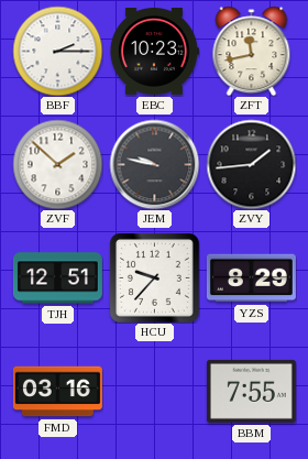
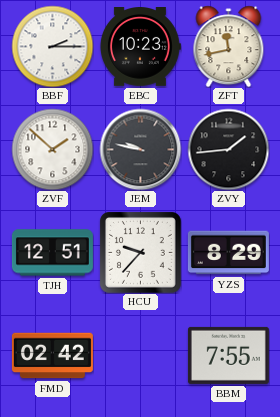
FMD: 03:16 -> 02:42
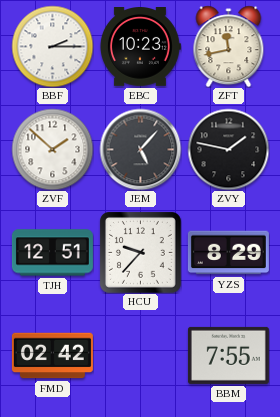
JEM: 9:47 -> 5:07
ZVY: 1:44 -> 1:47
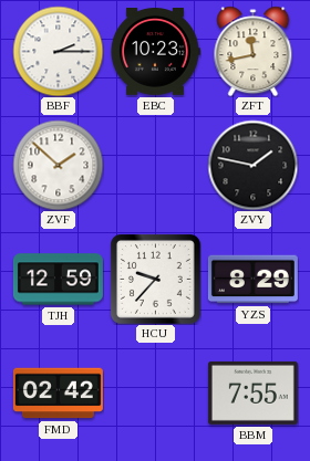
JEM: 5:07 -> none
TJH: 12:51 -> 12:59
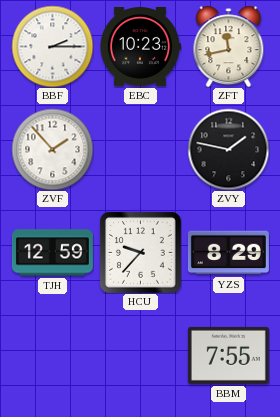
ZVF: 1:52 -> 1:53
FMD: 02:42 -> none
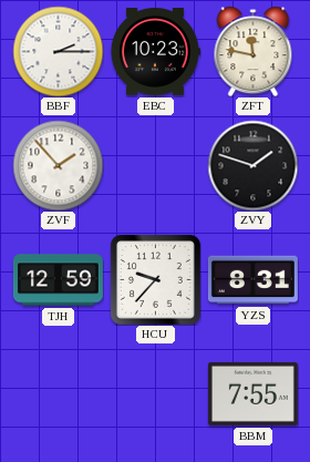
ZFT: 11:43 -> 11:47
ZVY: 1:47 -> 1:48
YZS: 8:29 -> 8:31
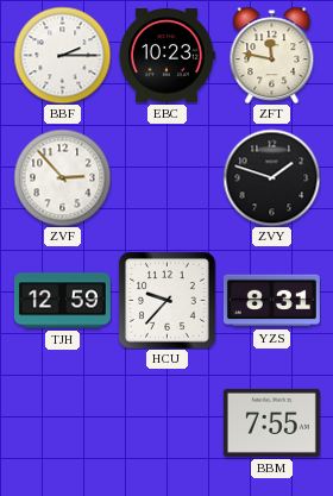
ZVF: 1:53 -> 2:53
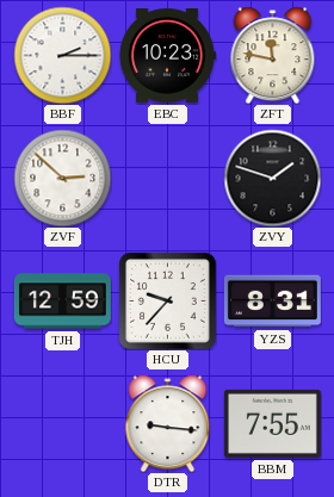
ZVF: 2:53 -> 2:52
DTR: none -> 9:16
